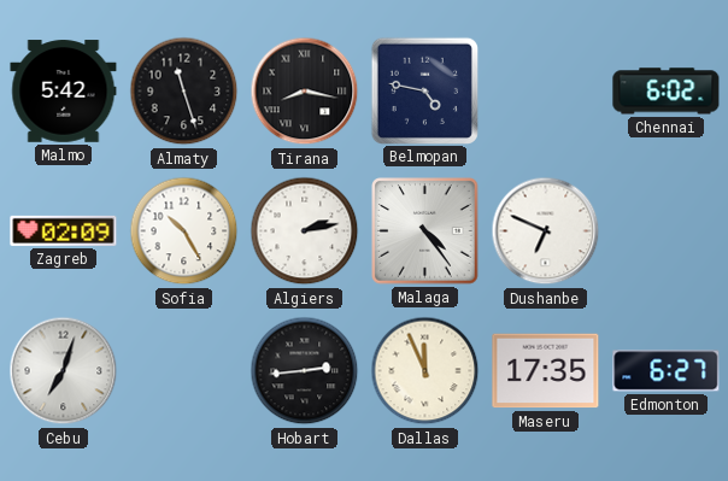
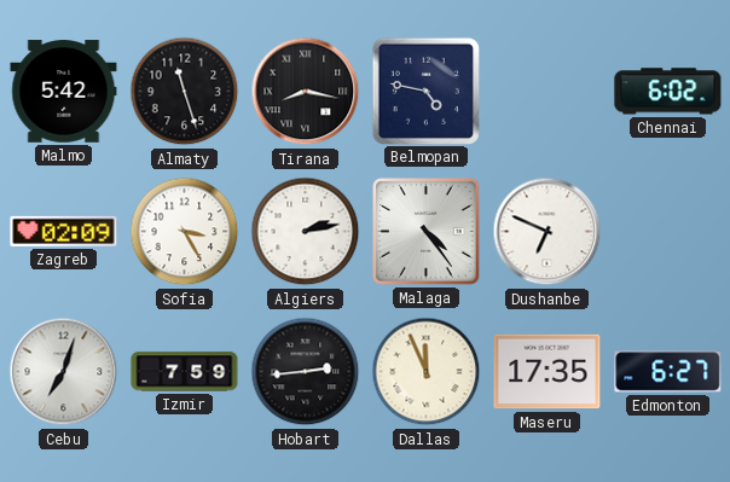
Sofia: 10:25 -> 3:25
Izmir: none -> 7:59
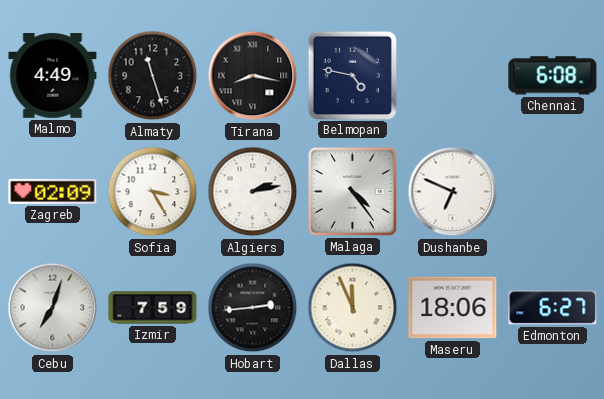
Malmo: 5:42 -> 4:49
Chennai: 6:02 -> 6:08
Maseru: 17:35 -> 18:06
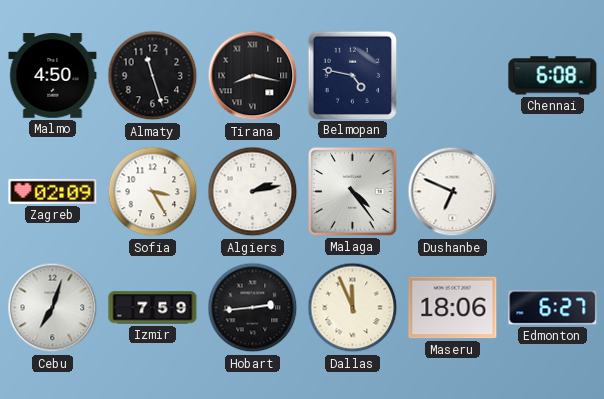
Malmo: 4:49 -> 4:50
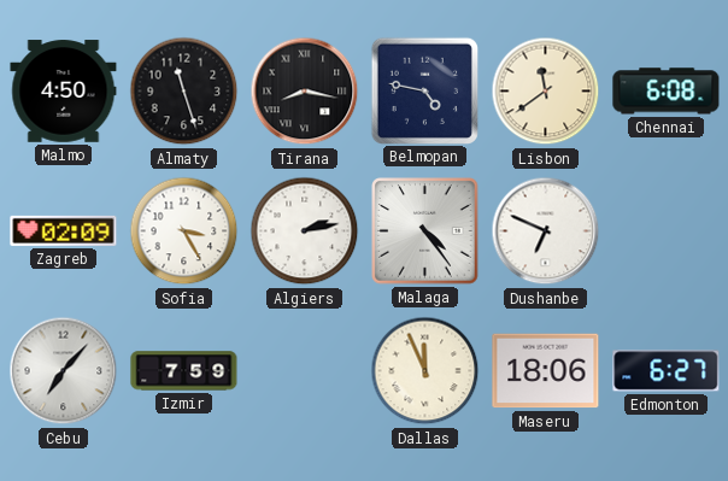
Lisbon: none -> 11:39
Cebu: 7:03 -> 7:07
Hobart: 2:44 -> none
